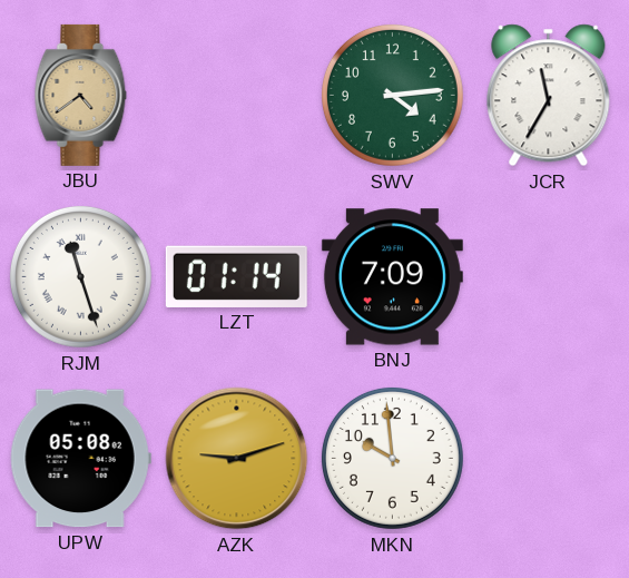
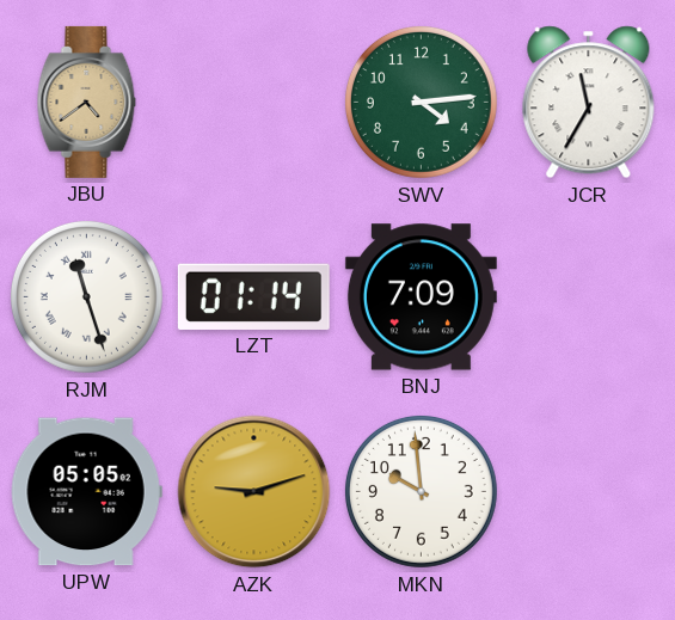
UPW: 05:08 -> 05:05
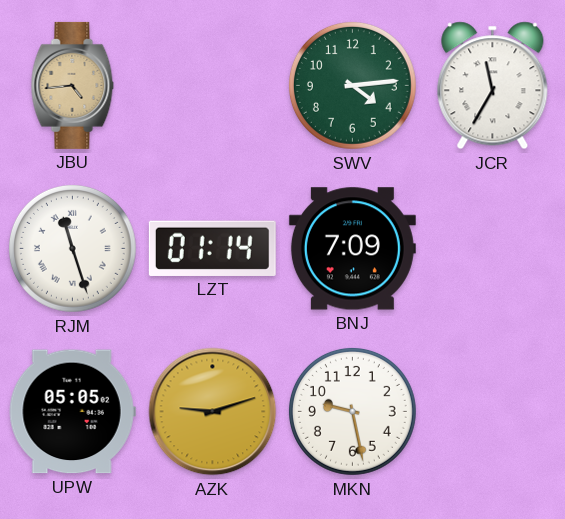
JBU: 4:39 -> 4:44
MKN: 9:59 -> 9:28
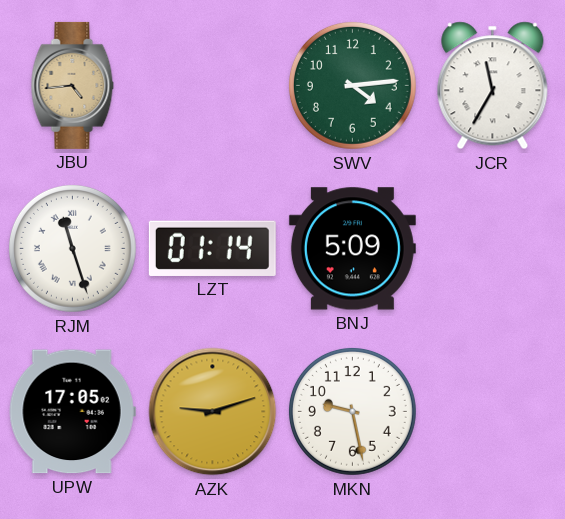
BNJ: 7:09 -> 5:09
UPW: 05:05 -> 17:05
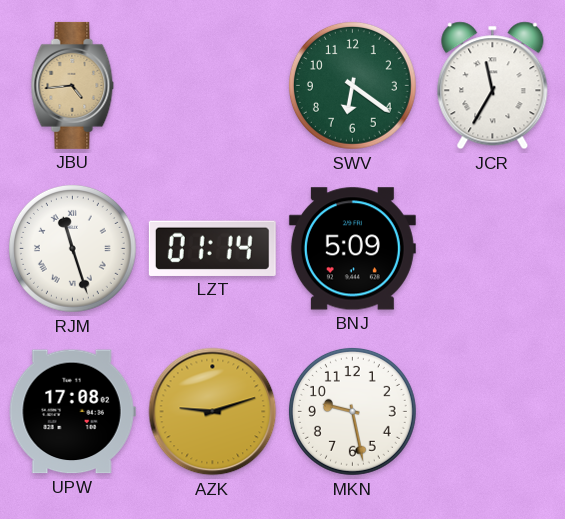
SWV: 4:14 -> 6:21
UPW: 17:05 -> 17:08
